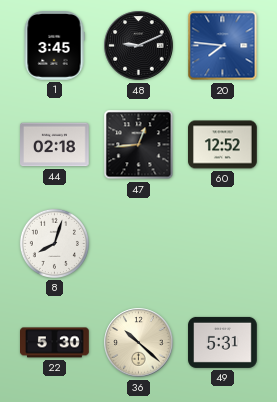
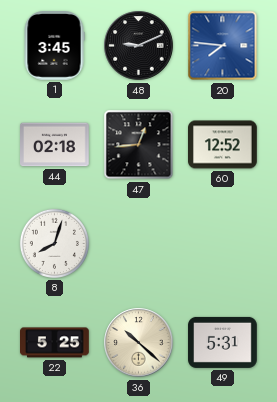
22: 5:30 -> 5:25
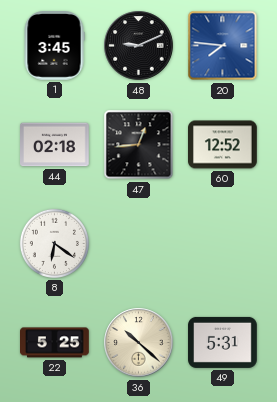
8: 8:03 -> 6:21
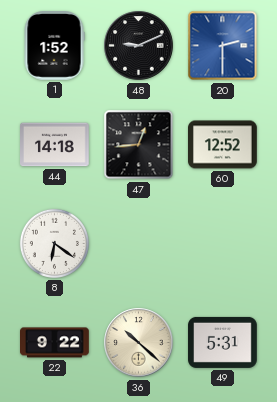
1: 3:45 -> 1:52
20: 7:46 -> 2:30
44: 02:18 -> 14:18
22: 5:25 -> 9:22
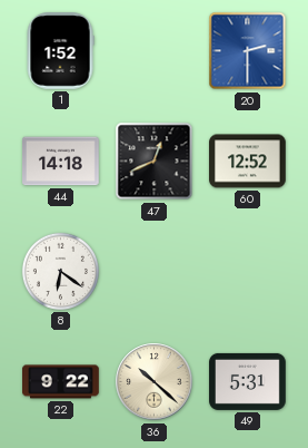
48: 9:11 -> none
47: 12:44 -> 12:41
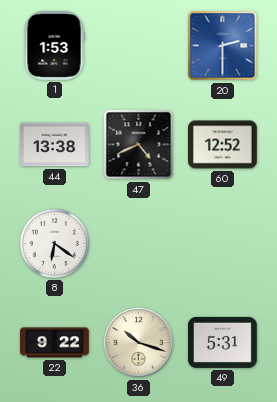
1: 1:52 -> 1:53
44: 14:18 -> 13:38
47: 12:41 -> 4:41
36: 10:22 -> 10:18
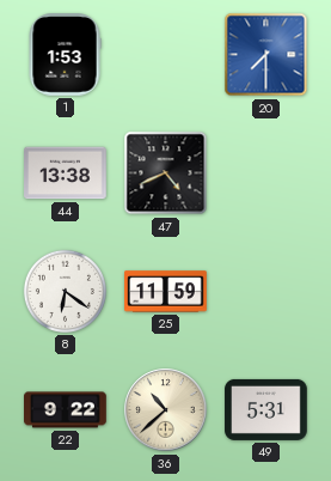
20: 2:30 -> 7:30
60: 12:52 -> none
25: none -> 11:59
36: 10:18 -> 10:38
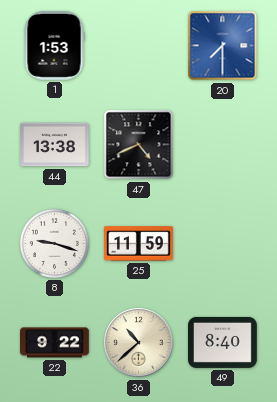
8: 6:21 -> 9:18
49: 5:31 -> 8:40
